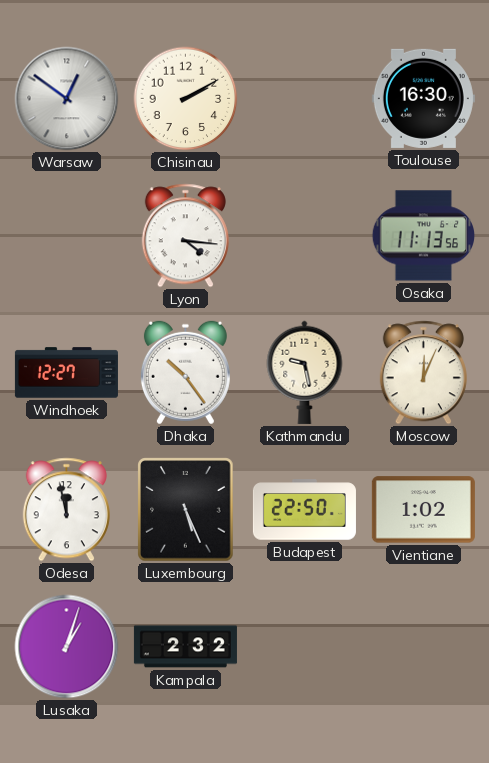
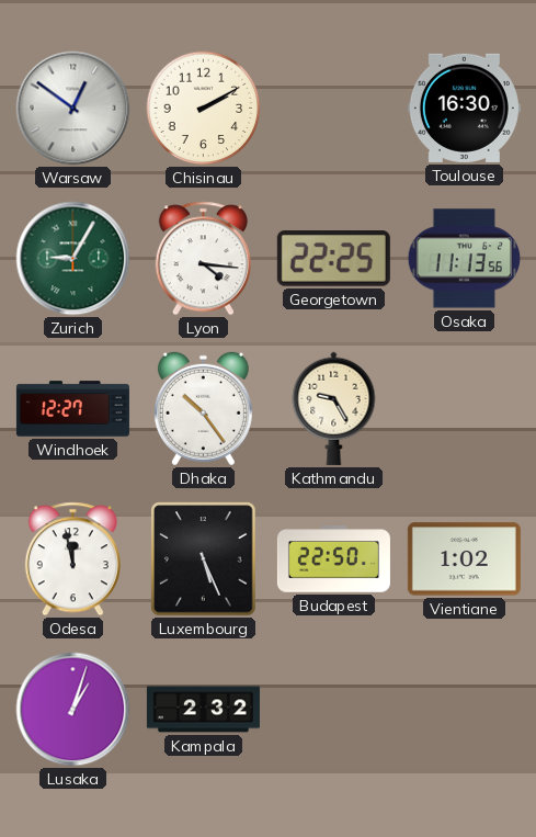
Zurich: none -> 9:05
Georgetown: none -> 22:25
Kathmandu: 9:28 -> 9:25
Moscow: 12:04 -> none
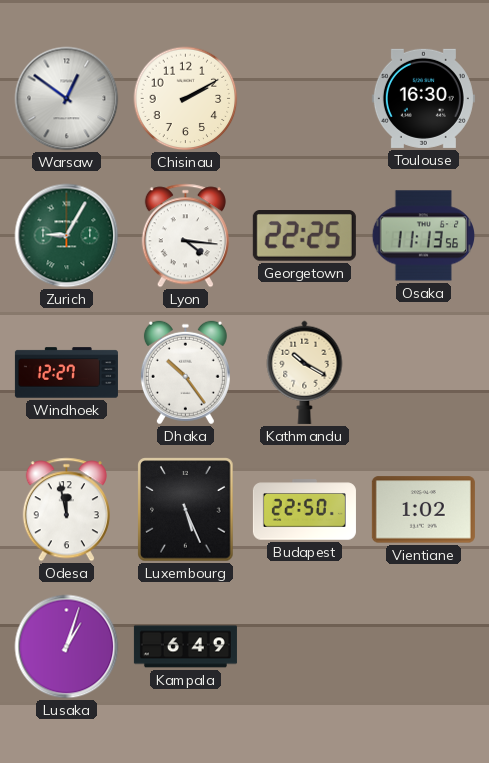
Kathmandu: 9:25 -> 10:20
Kampala: 2:32 -> 6:49
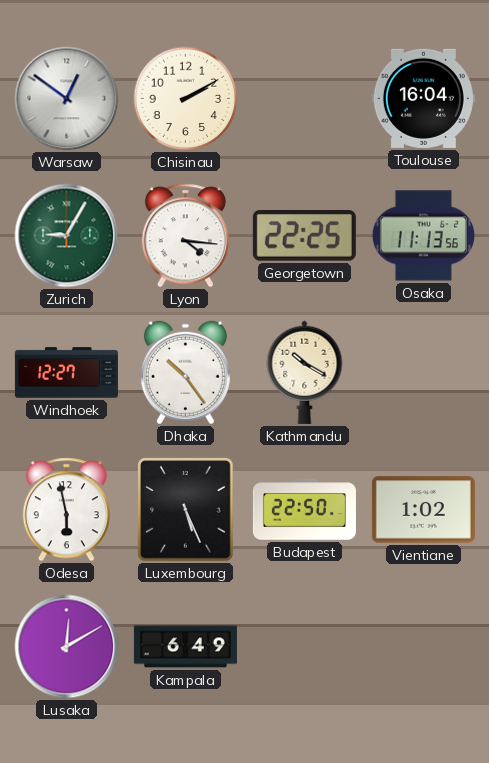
Toulouse: 16:30 -> 16:04
Odesa: 11:58 -> 5:58
Lusaka: 1:03 -> 12:10
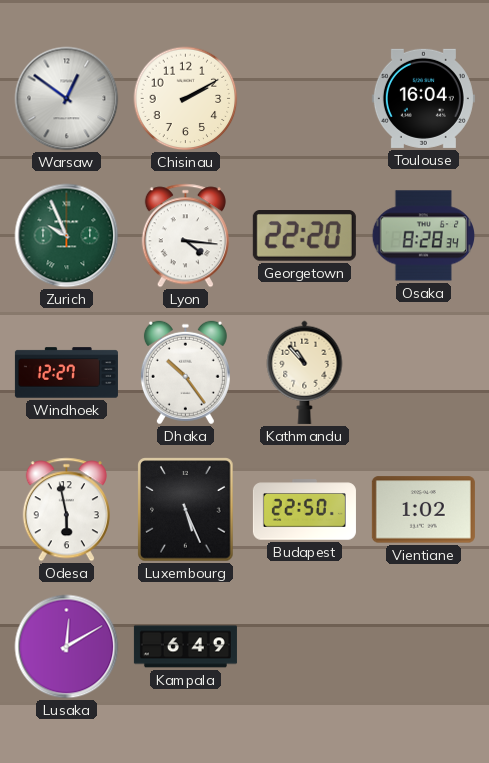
Zurich: 9:05 -> 9:56
Georgetown: 22:25 -> 22:20
Osaka: 11:13 -> 8:28
Kathmandu: 10:20 -> 10:53
